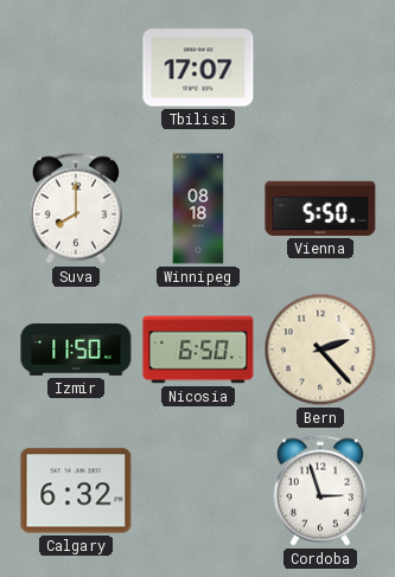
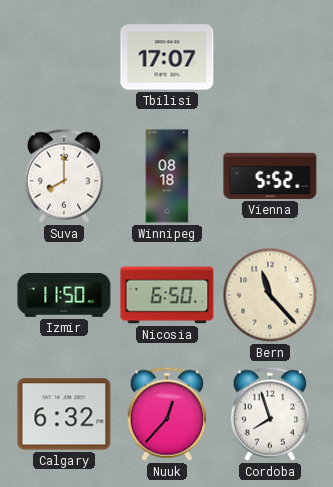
Vienna: 5:50 -> 5:52
Bern: 2:23 -> 11:23
Nuuk: none -> 12:37
Cordoba: 2:57 -> 7:57
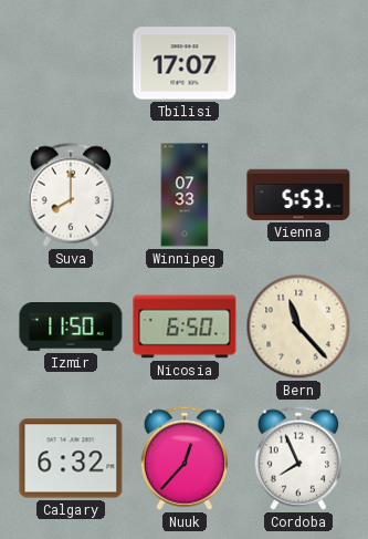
Winnipeg: 08:18 -> 07:33
Vienna: 5:52 -> 5:53
Cordoba: 7:57 -> 7:56
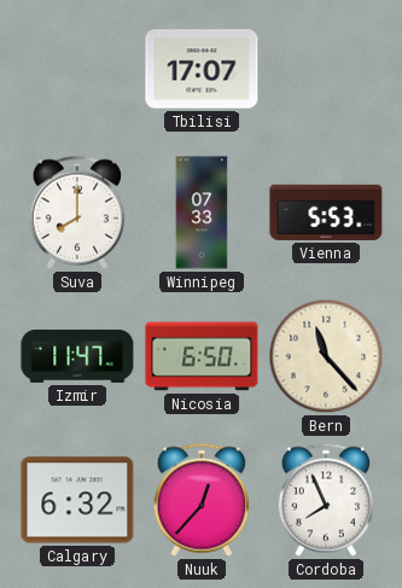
Izmir: 11:50 -> 11:47
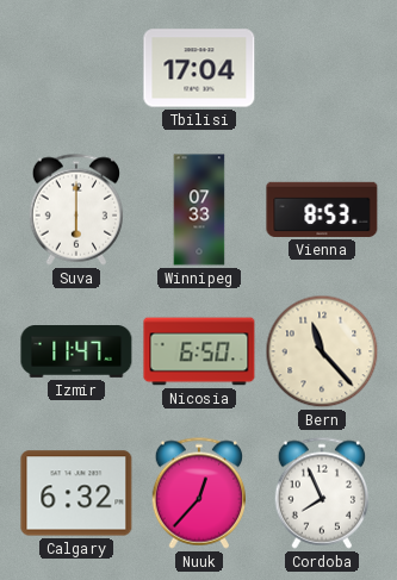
Tbilisi: 17:07 -> 17:04
Suva: 8:00 -> 6:00
Vienna: 5:53 -> 8:53
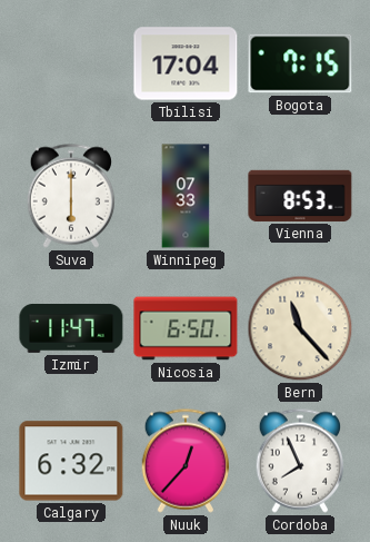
Bogota: none -> 7:15
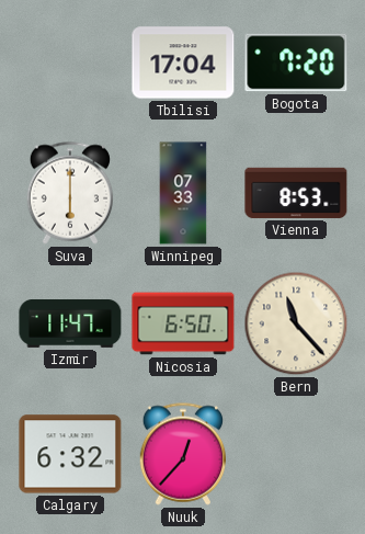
Bogota: 7:15 -> 7:20
Cordoba: 7:56 -> none
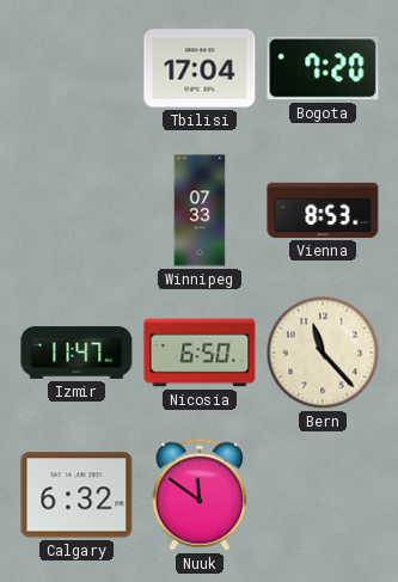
Suva: 6:00 -> none
Nuuk: 12:37 -> 11:51
